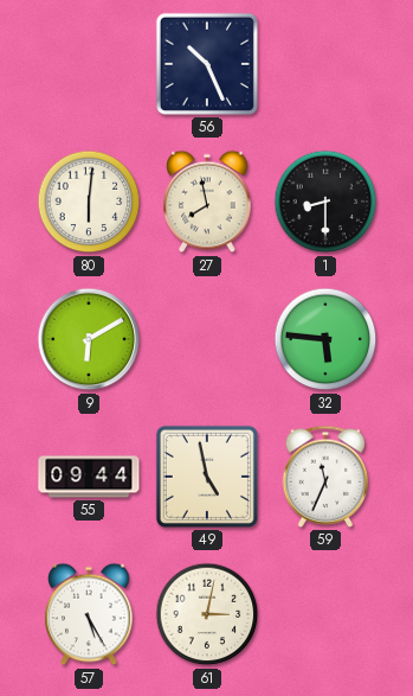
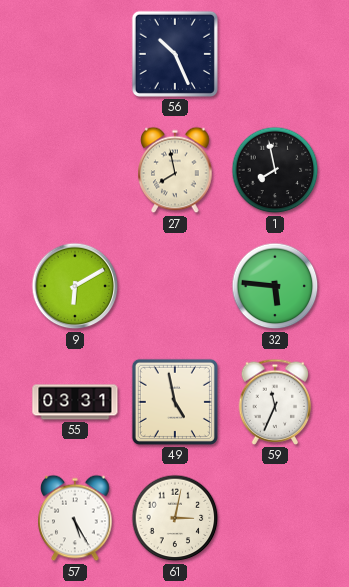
80: 6:01 -> none
1: 8:30 -> 7:58
55: 09:44 -> 03:31
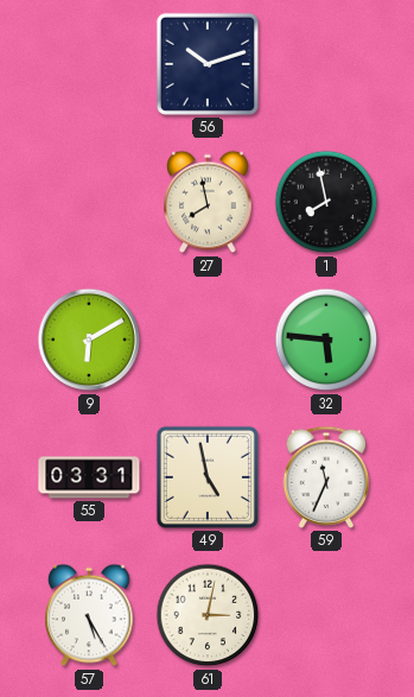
56: 10:26 -> 10:12
